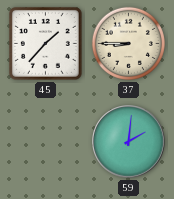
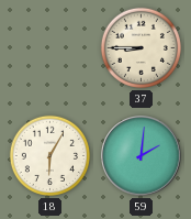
45: 1:37 -> none
18: none -> 6:05
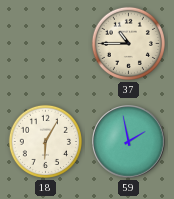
37: 8:45 -> 10:45
59: 2:01 -> 1:58
